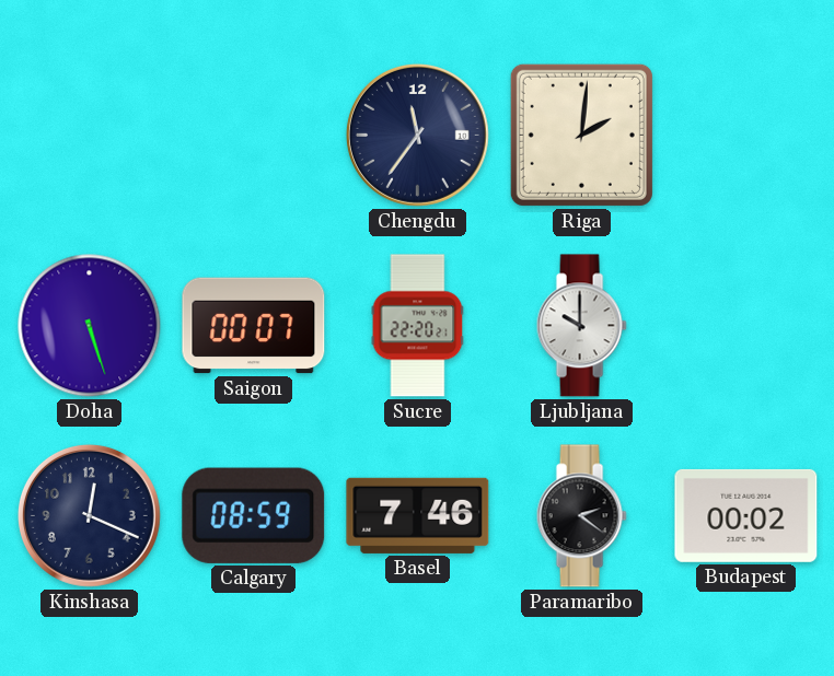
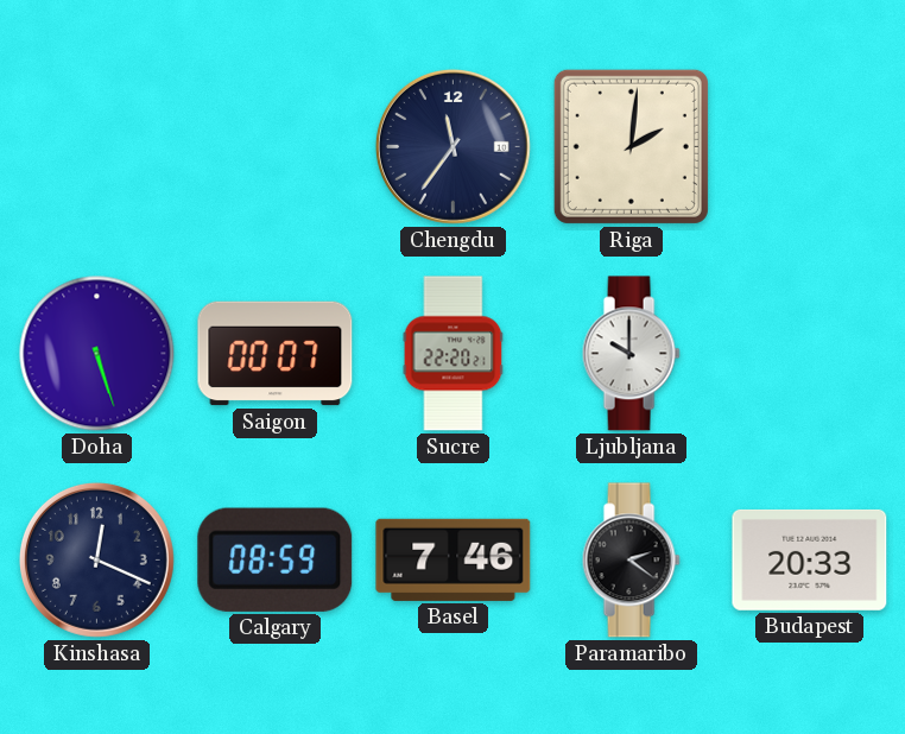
Budapest: 00:02 -> 20:33
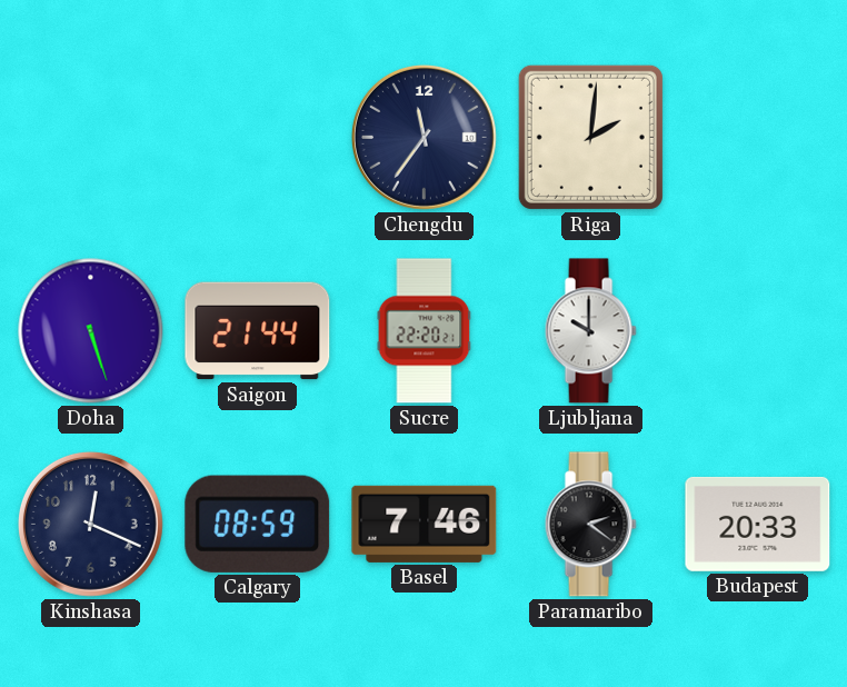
Saigon: 00:07 -> 21:44
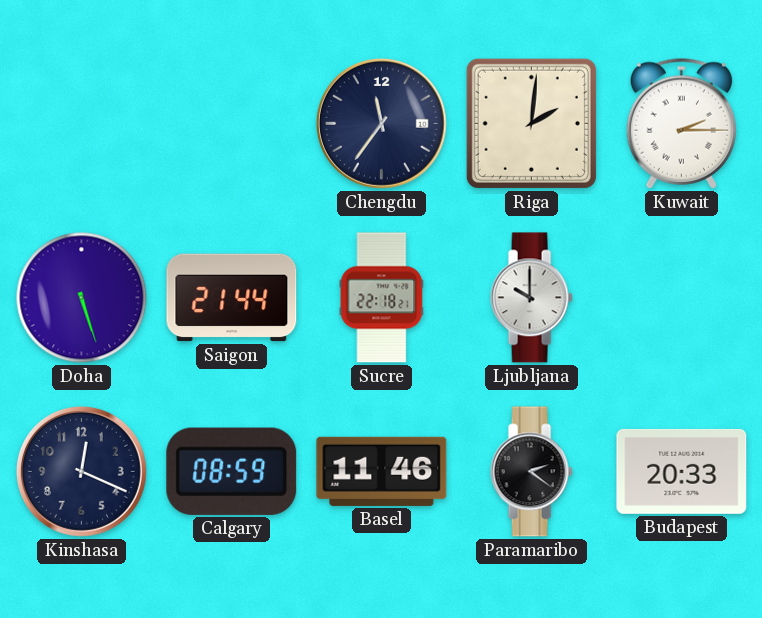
Kuwait: none -> 2:15
Sucre: 22:20 -> 22:18
Basel: 7:46 -> 11:46
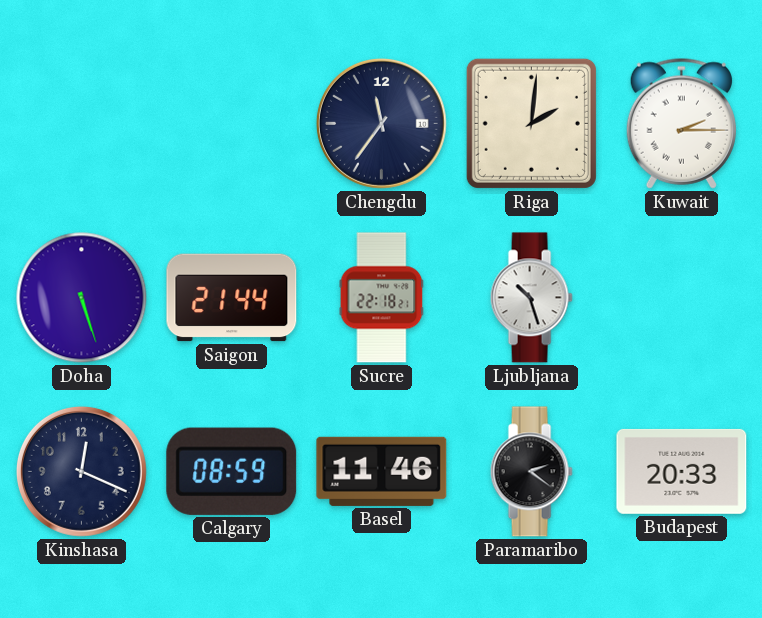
Ljubljana: 10:00 -> 10:27
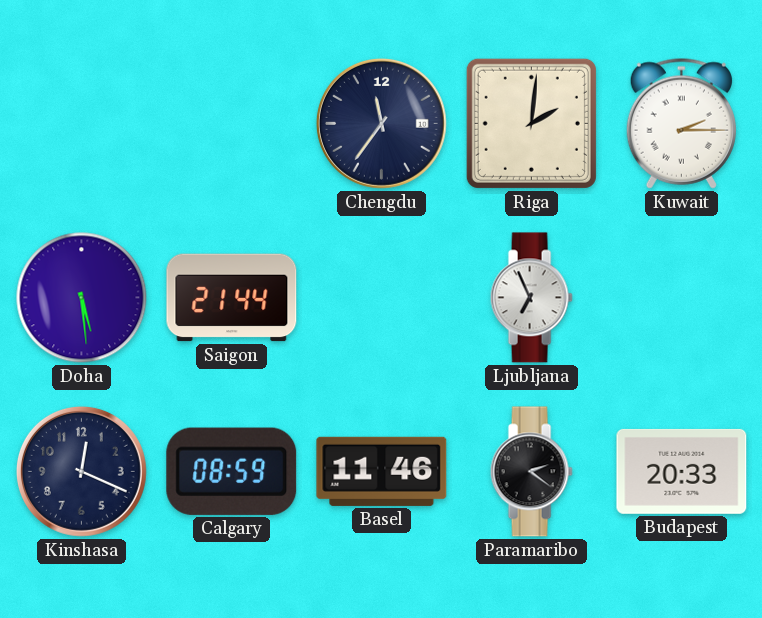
Doha: 5:27 -> 5:29
Sucre: 22:18 -> none
Ljubljana: 10:27 -> 6:56
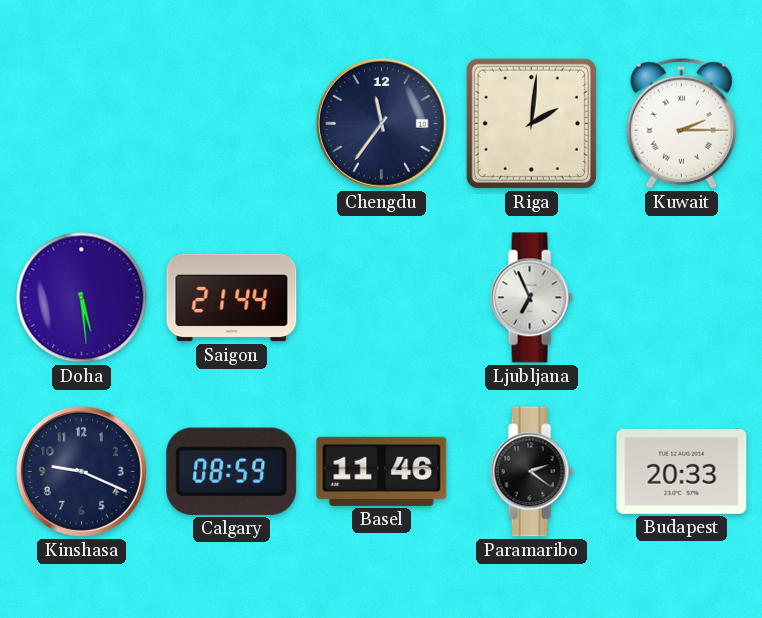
Kinshasa: 12:19 -> 9:19
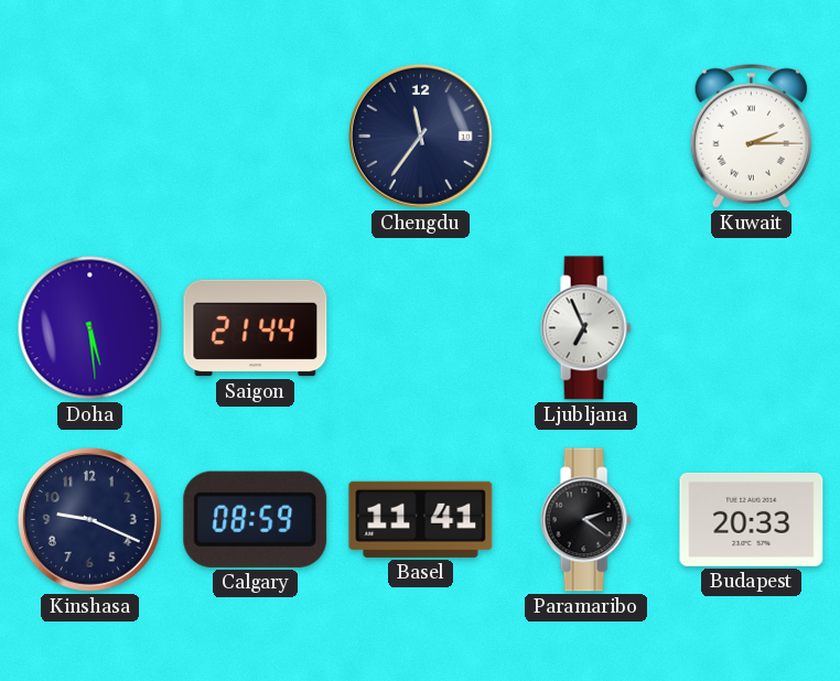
Riga: 2:01 -> none
Basel: 11:46 -> 11:41
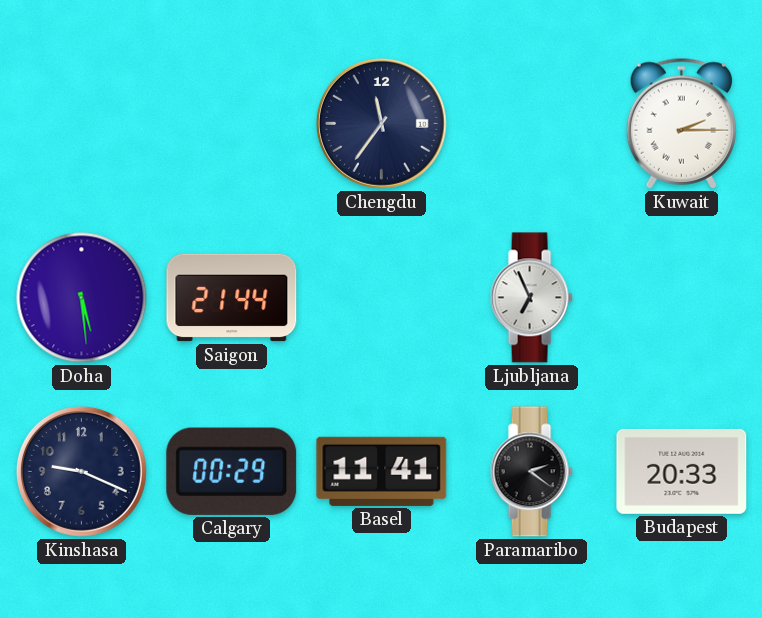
Calgary: 08:59 -> 00:29
